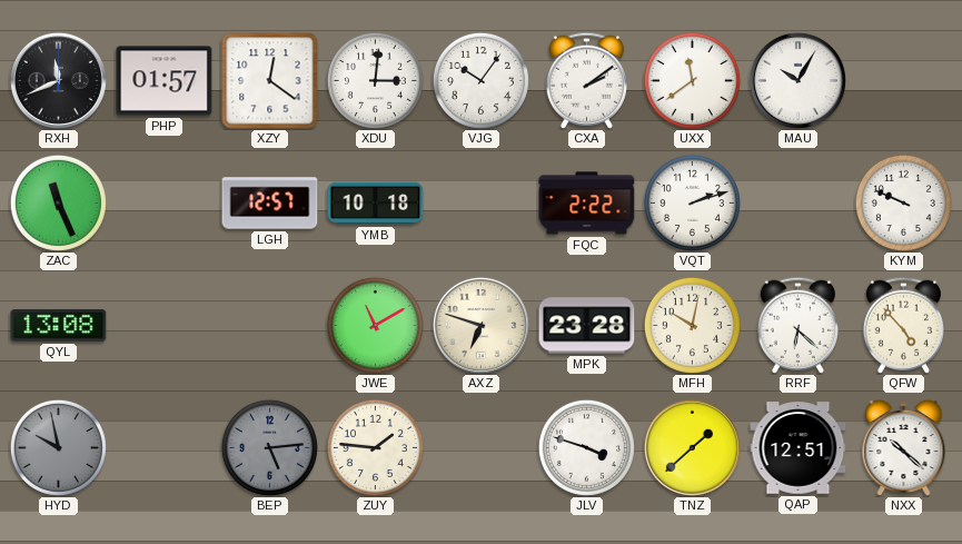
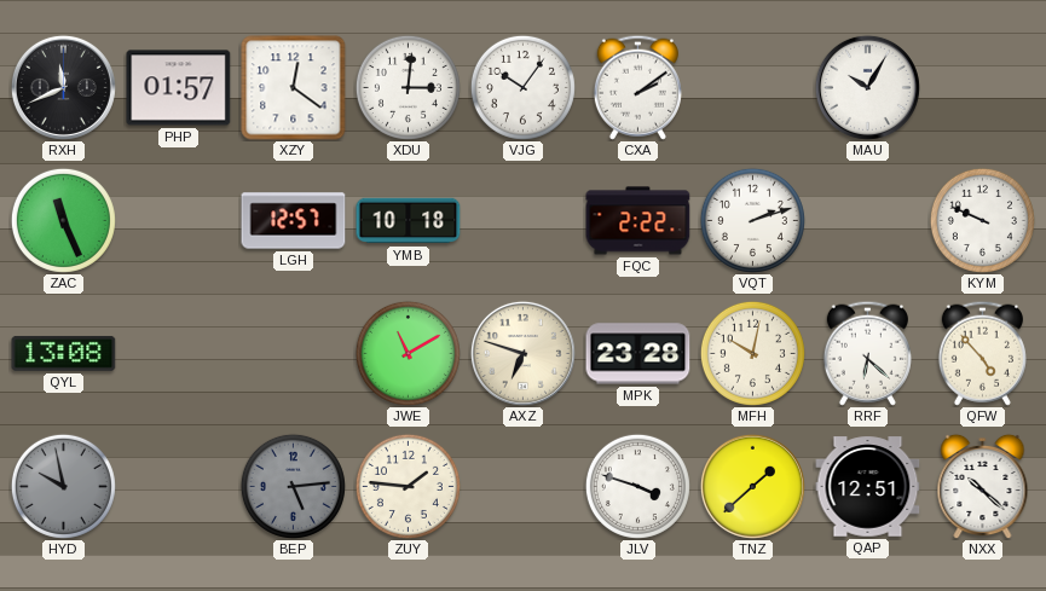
UXX: 11:39 -> none
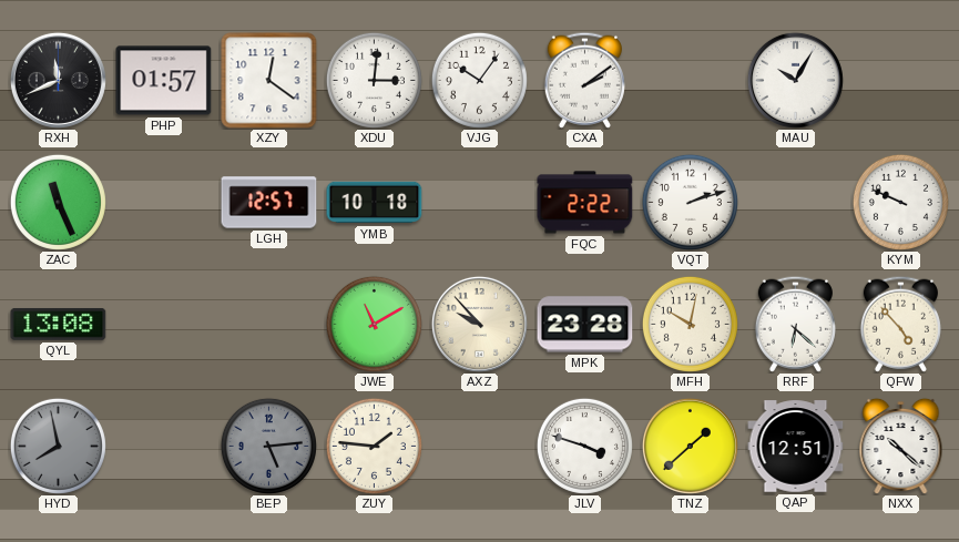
AXZ: 6:48 -> 9:53
HYD: 9:58 -> 7:58
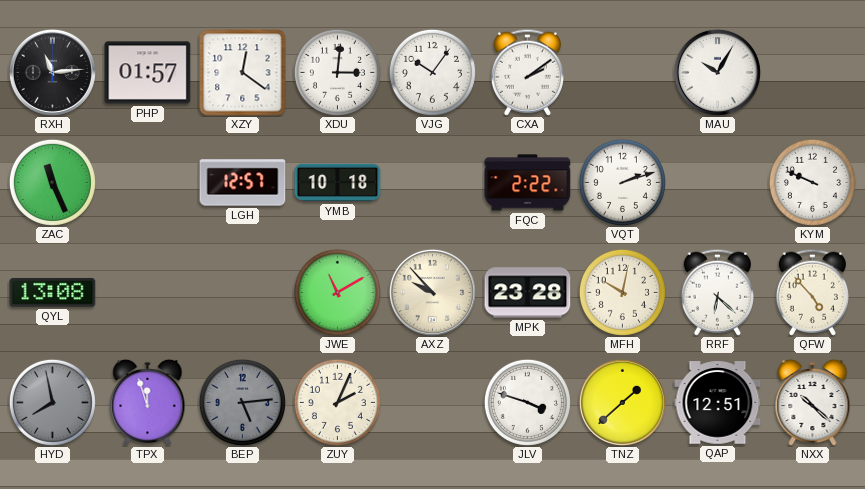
RXH: 11:41 -> 11:14
TPX: none -> 11:57
ZUY: 1:46 -> 2:04
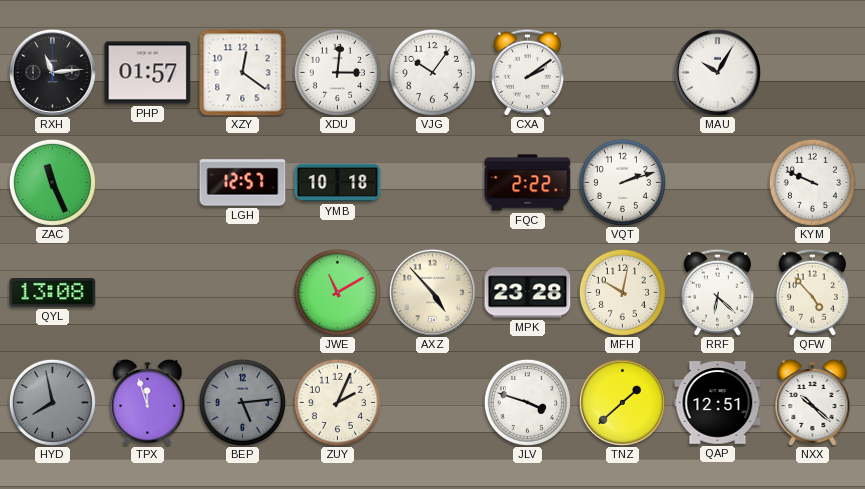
AXZ: 9:53 -> 4:53
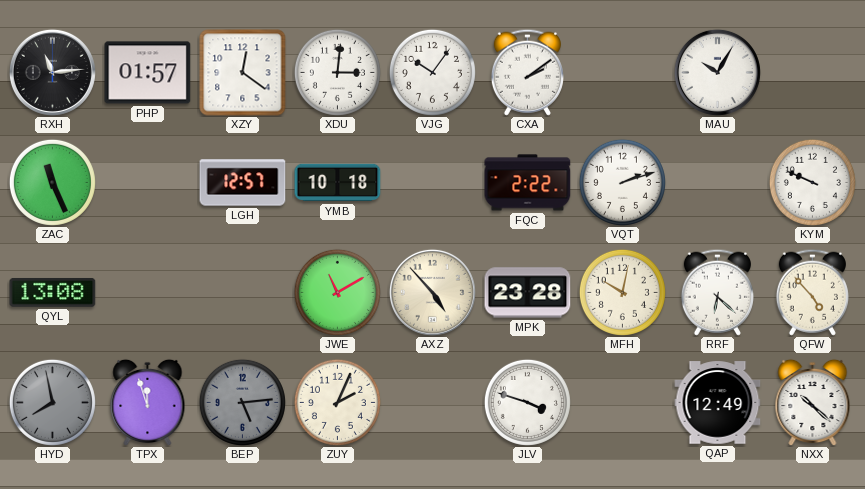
TNZ: 1:38 -> none
QAP: 12:51 -> 12:49
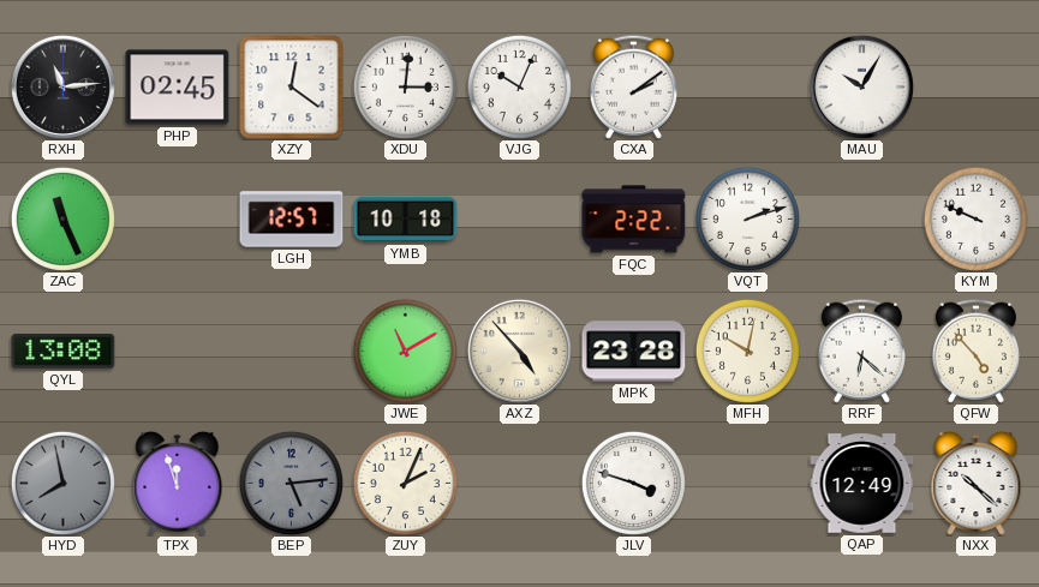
PHP: 01:57 -> 02:45
VJG: 10:06 -> 10:04
